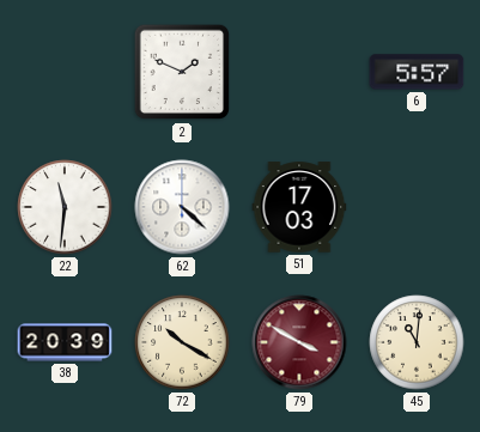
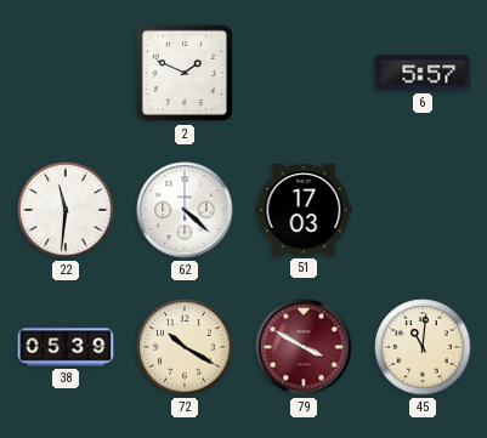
38: 20:39 -> 05:39
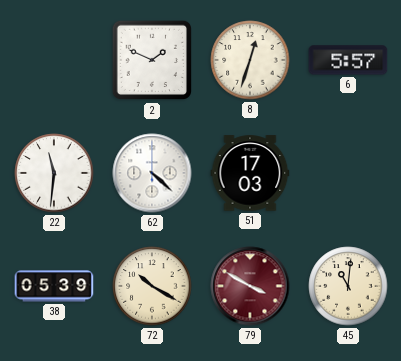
8: none -> 12:33
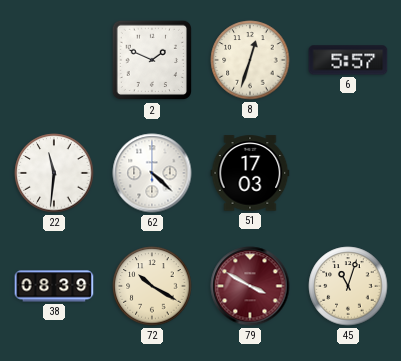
38: 05:39 -> 08:39
45: 11:01 -> 11:03
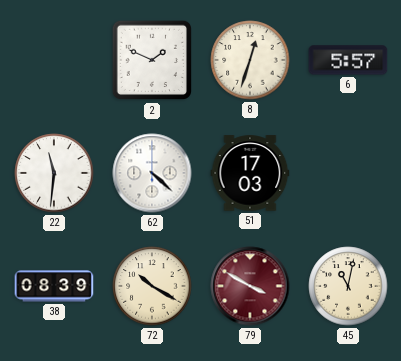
45: 11:03 -> 11:02
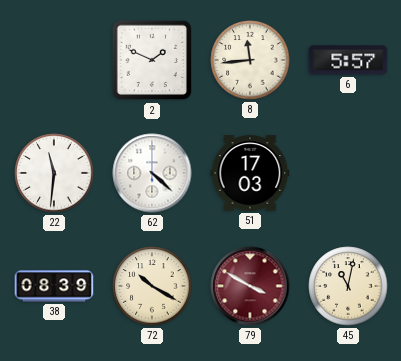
8: 12:33 -> 11:44
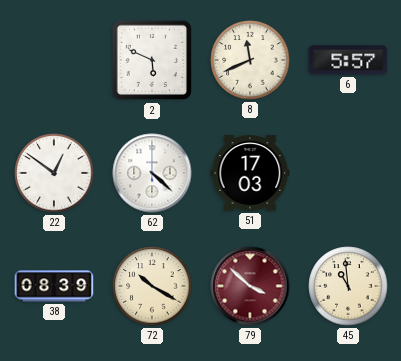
2: 1:49 -> 5:49
8: 11:44 -> 11:41
22: 11:31 -> 12:51
79: 3:50 -> 3:52
45: 11:02 -> 10:59
